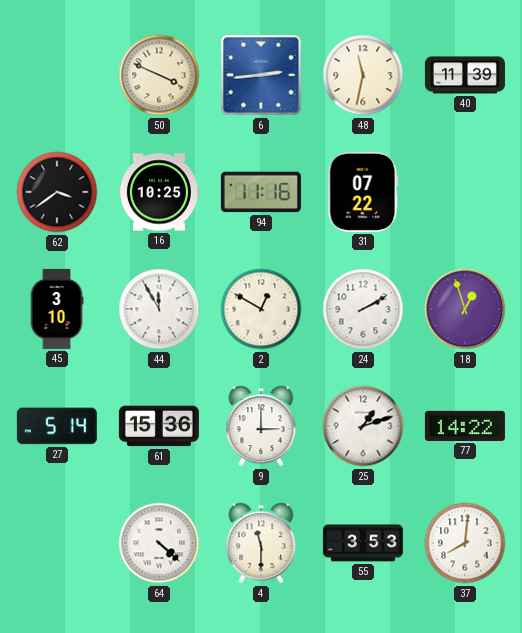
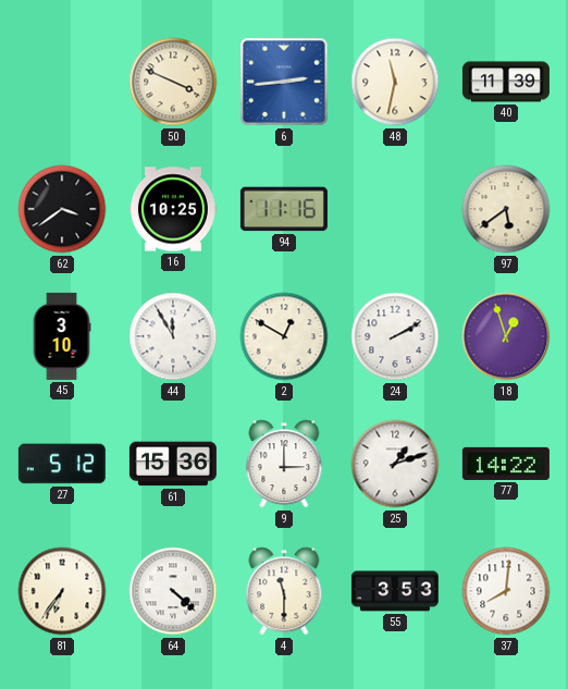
31: 07:22 -> none
97: none -> 5:39
27: 5:14 -> 5:12
81: none -> 6:36
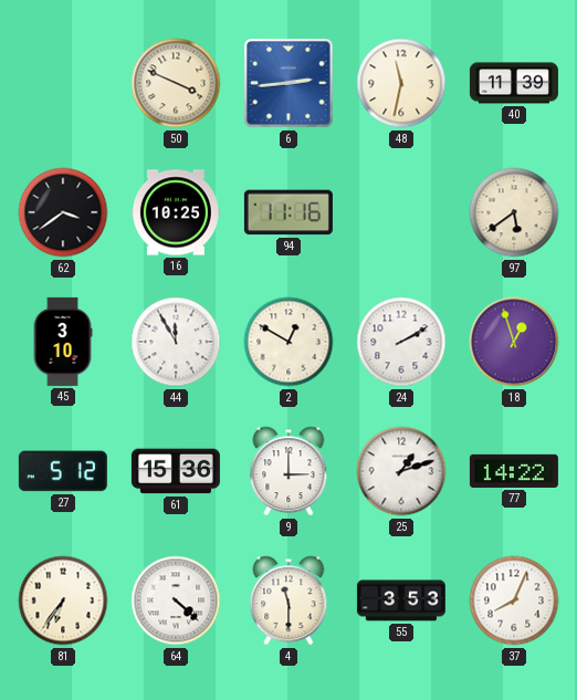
37: 8:01 -> 8:04
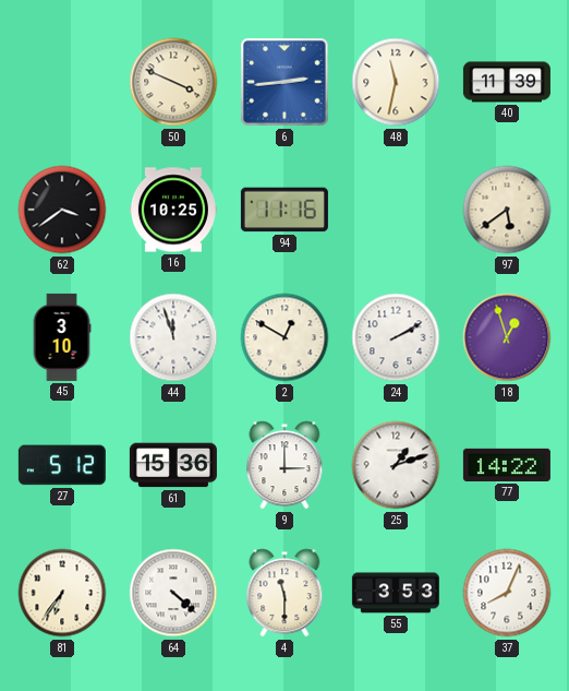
44: 11:55 -> 11:57
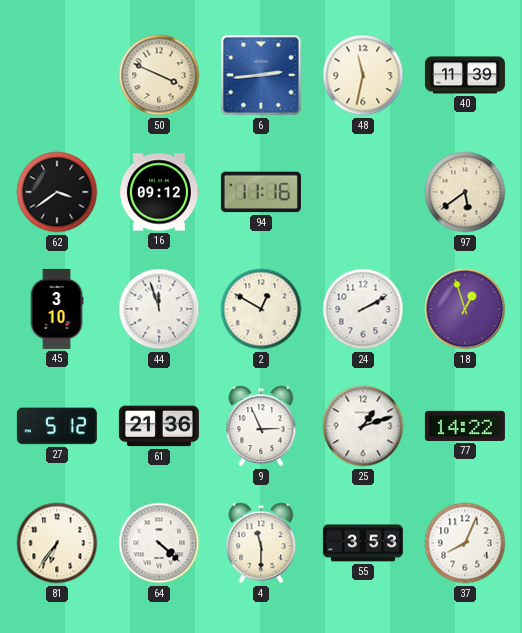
16: 10:25 -> 09:12
61: 15:36 -> 21:36
9: 3:00 -> 2:56
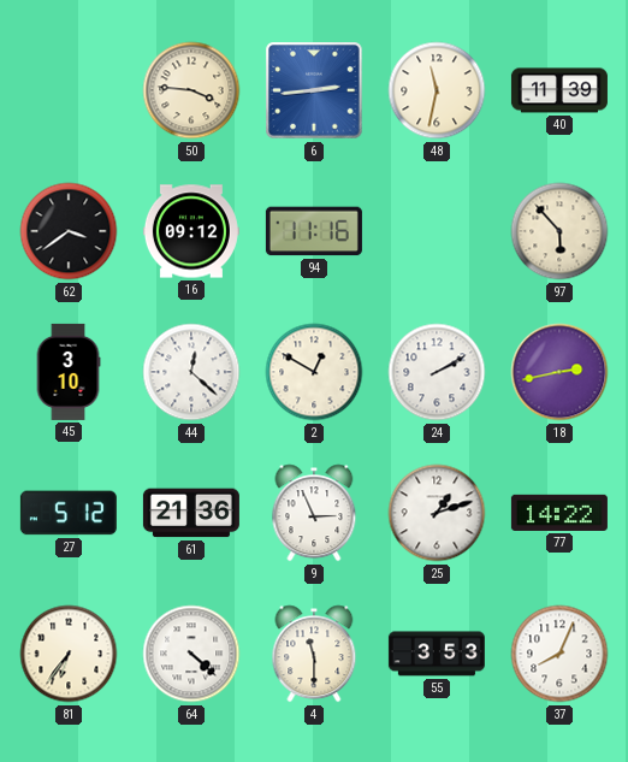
50: 3:49 -> 3:46
97: 5:39 -> 5:53
44: 11:57 -> 12:22
18: 12:57 -> 2:43
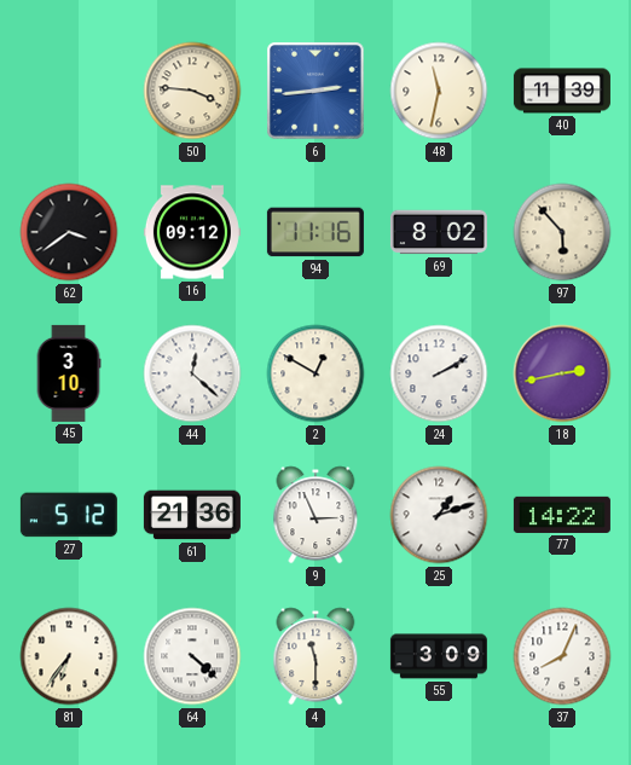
69: none -> 8:02
55: 3:53 -> 3:09
